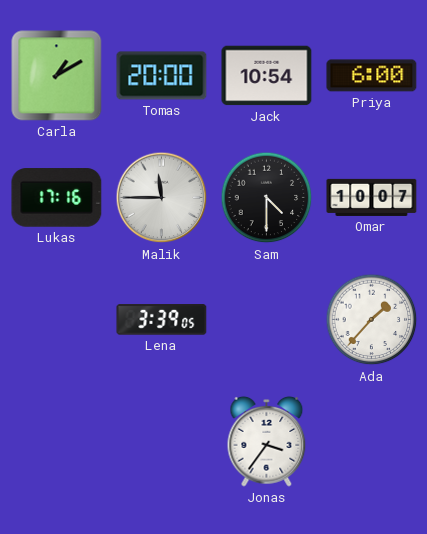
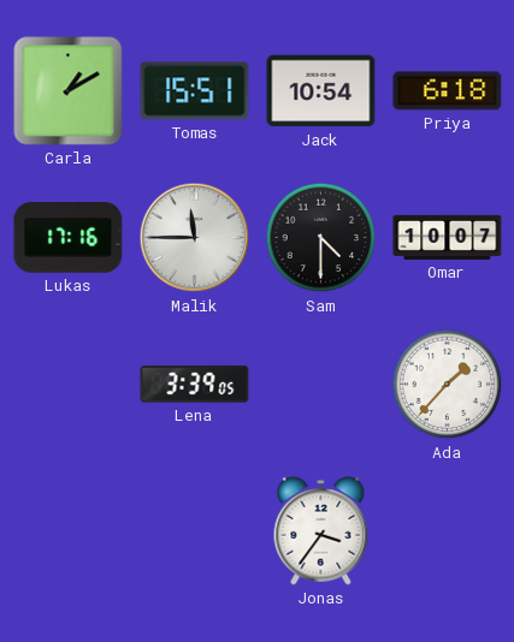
Tomas: 20:00 -> 15:51
Priya: 6:00 -> 6:18
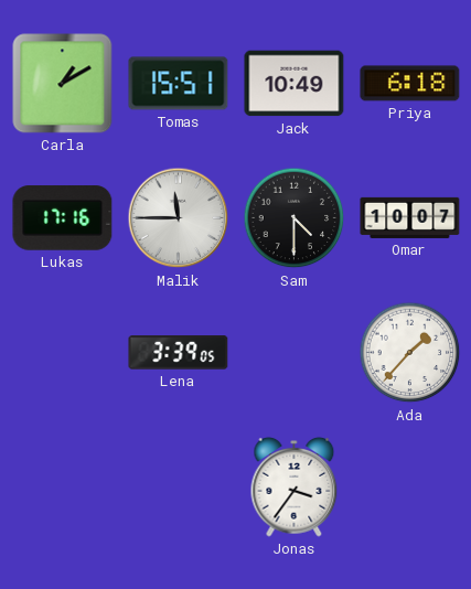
Jack: 10:54 -> 10:49
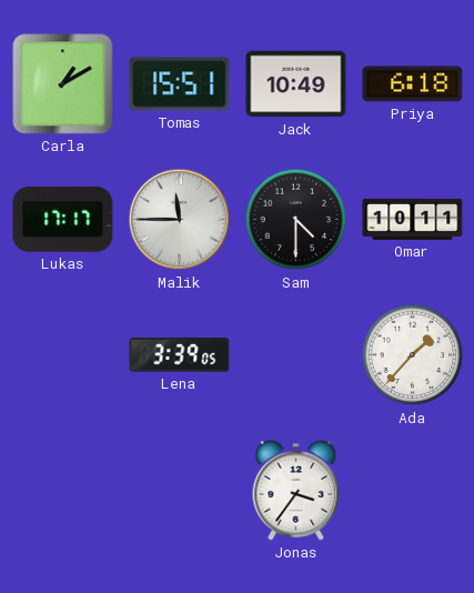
Lukas: 17:16 -> 17:17
Omar: 10:07 -> 10:11
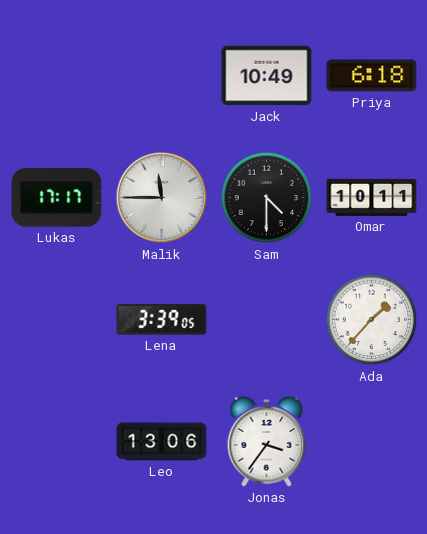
Carla: 1:10 -> none
Tomas: 15:51 -> none
Leo: none -> 13:06
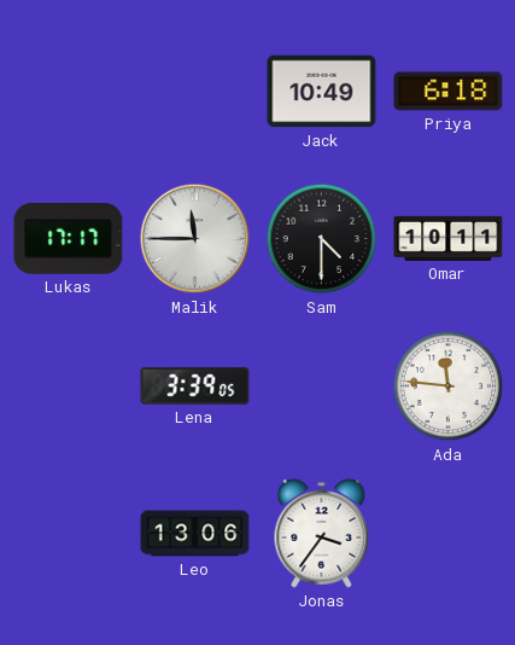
Ada: 1:37 -> 11:46
